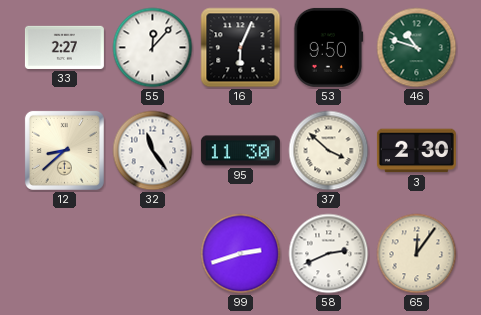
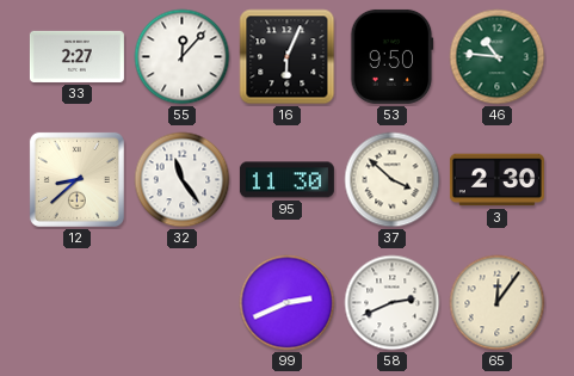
46: 10:48 -> 10:46
99: 2:42 -> 2:41
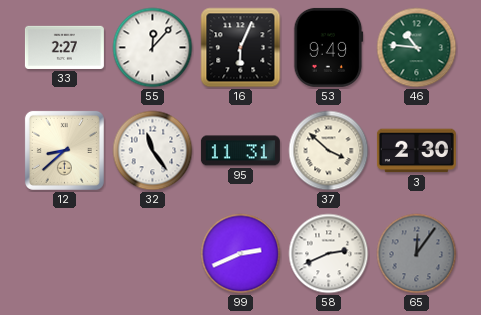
53: 9:50 -> 9:49
95: 11:30 -> 11:31
65 dial: cream -> grey
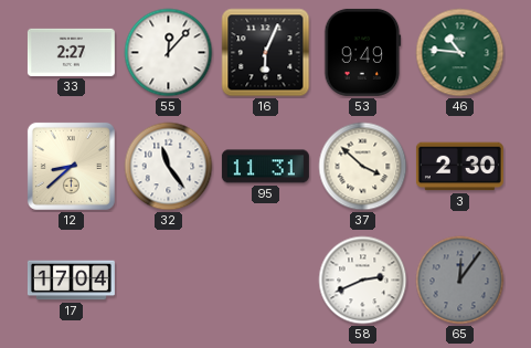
17: none -> 17:04
99: 2:41 -> none
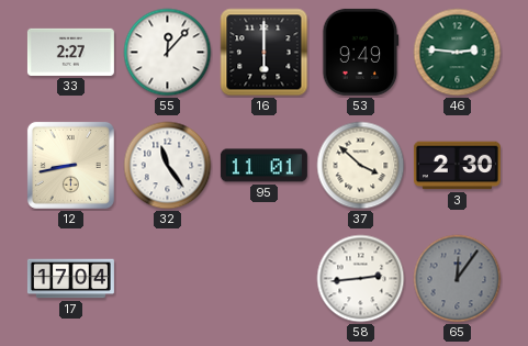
16: 6:04 -> 6:00
46: 10:46 -> 2:46
12: 8:38 -> 8:43
95: 11:31 -> 11:01
58: 2:41 -> 2:44
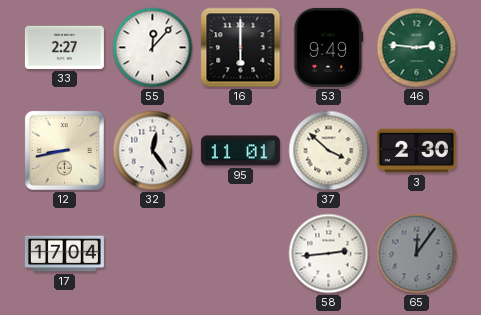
32: 11:24 -> 12:24
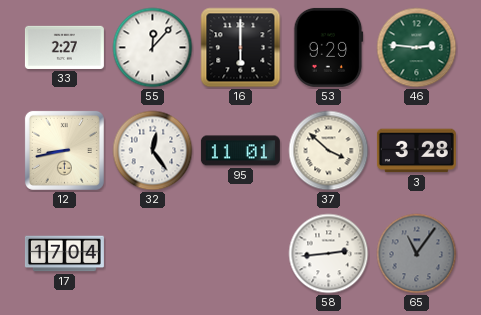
53: 9:49 -> 9:29
3: 2:30 -> 3:28
65: 12:06 -> 11:06
